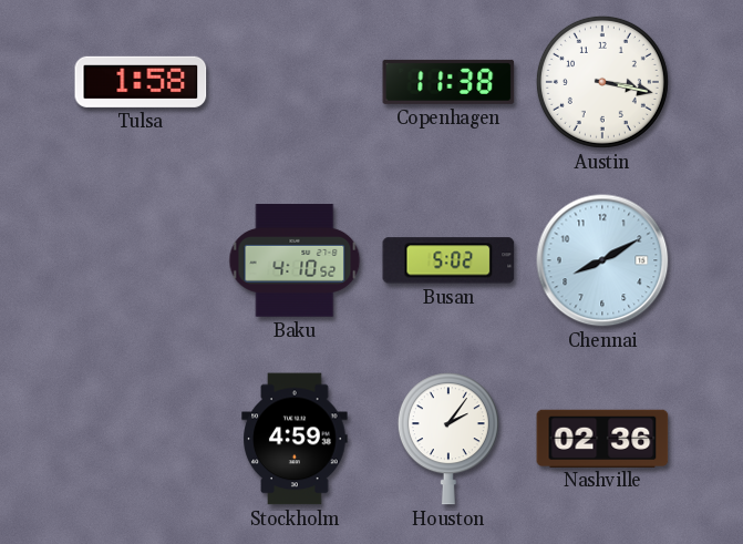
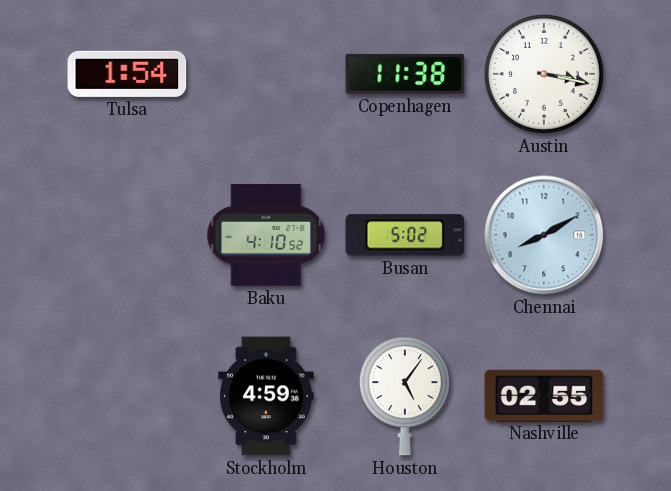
Tulsa: 1:58 -> 1:54
Houston: 2:06 -> 5:06
Nashville: 02:36 -> 02:55
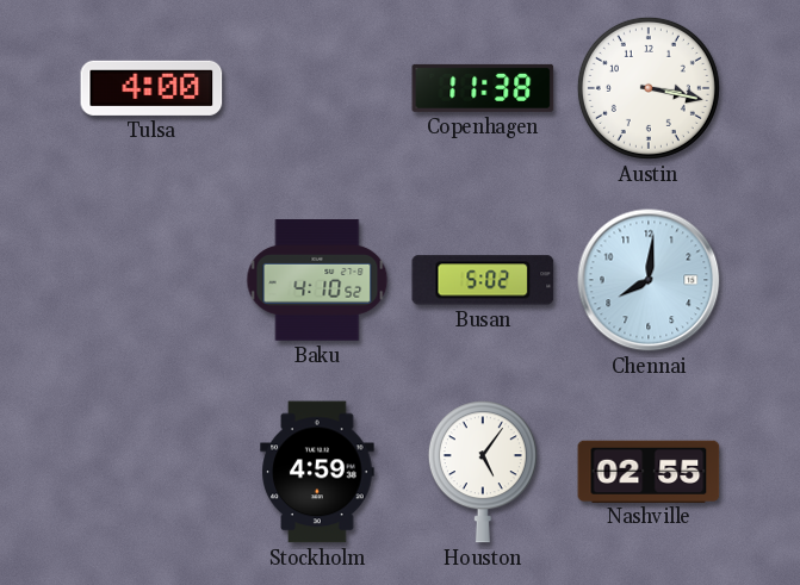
Tulsa: 1:54 -> 4:00
Chennai: 8:10 -> 8:01
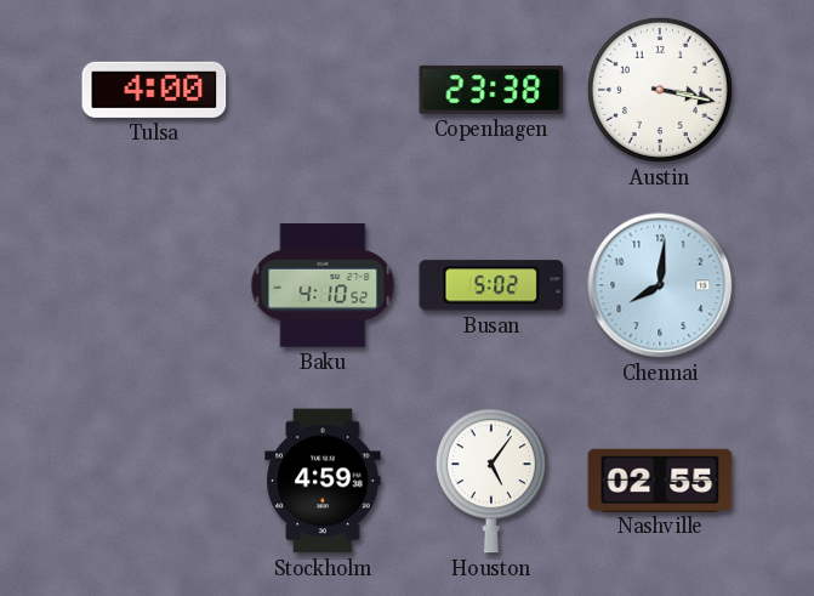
Copenhagen: 11:38 -> 23:38
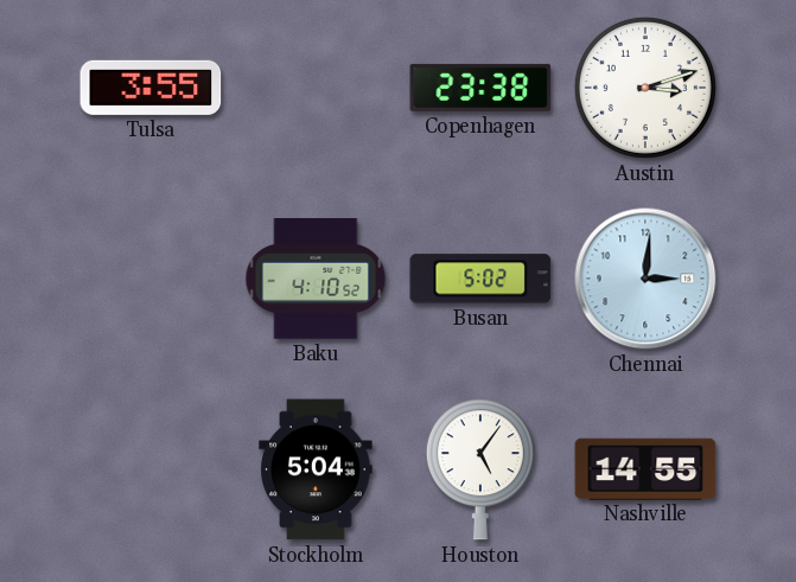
Tulsa: 4:00 -> 3:55
Austin: 3:17 -> 3:12
Chennai: 8:01 -> 3:01
Stockholm: 4:59 -> 5:04
Nashville: 02:55 -> 14:55
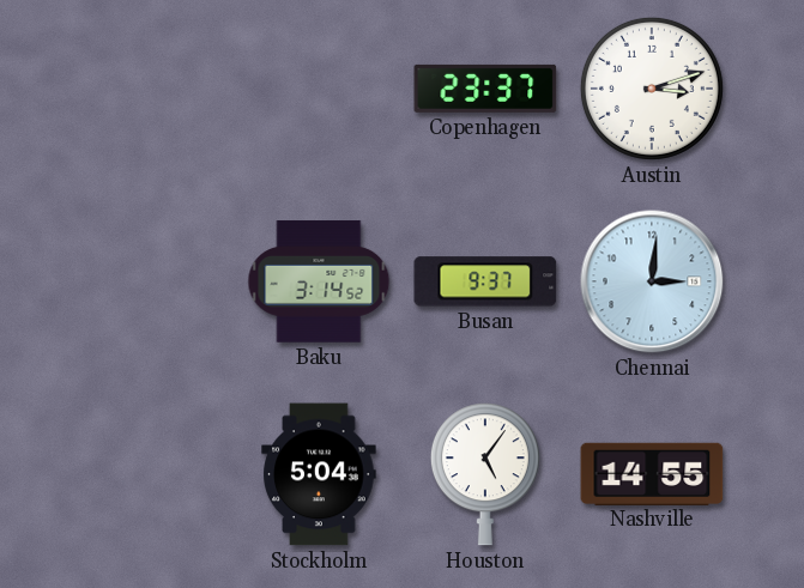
Tulsa: 3:55 -> none
Copenhagen: 23:38 -> 23:37
Baku: 4:10 -> 3:14
Busan: 5:02 -> 9:37
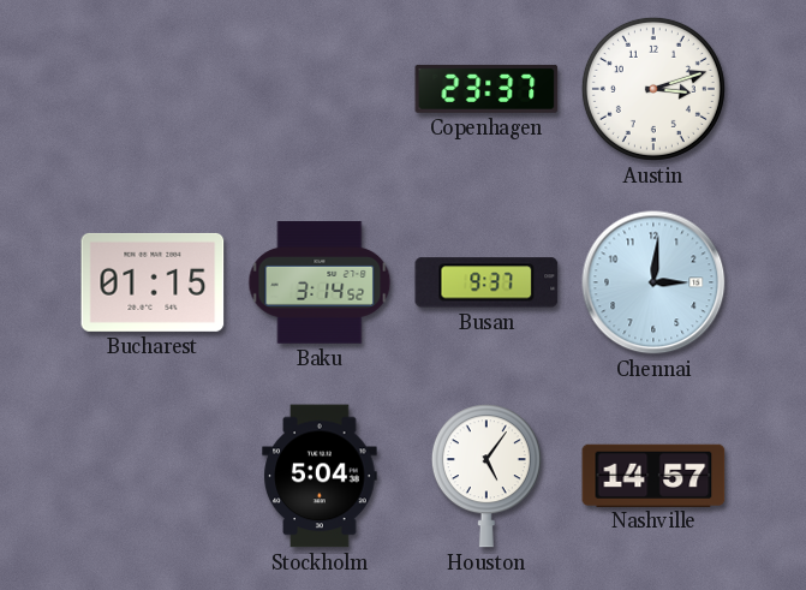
Bucharest: none -> 01:15
Nashville: 14:55 -> 14:57
